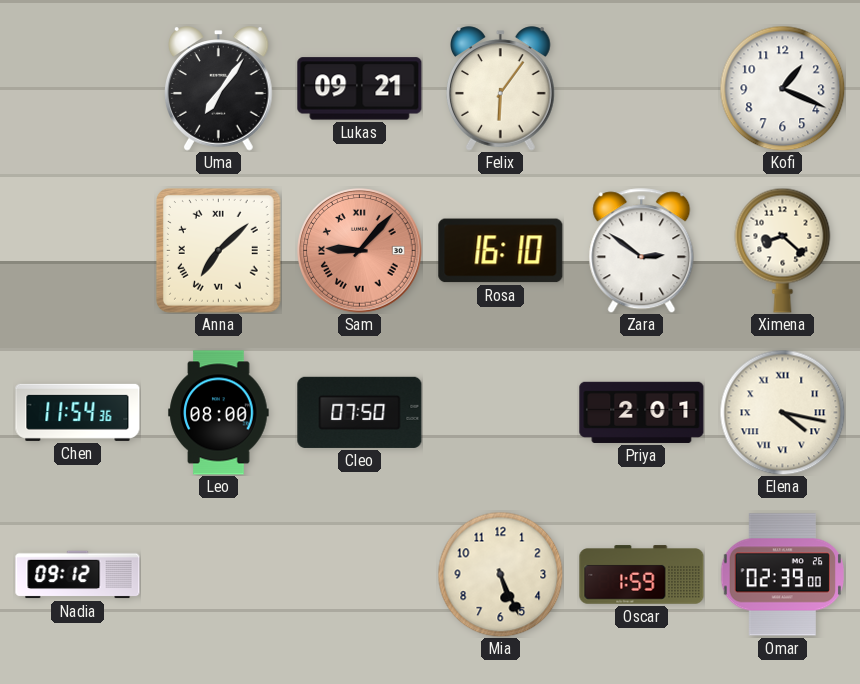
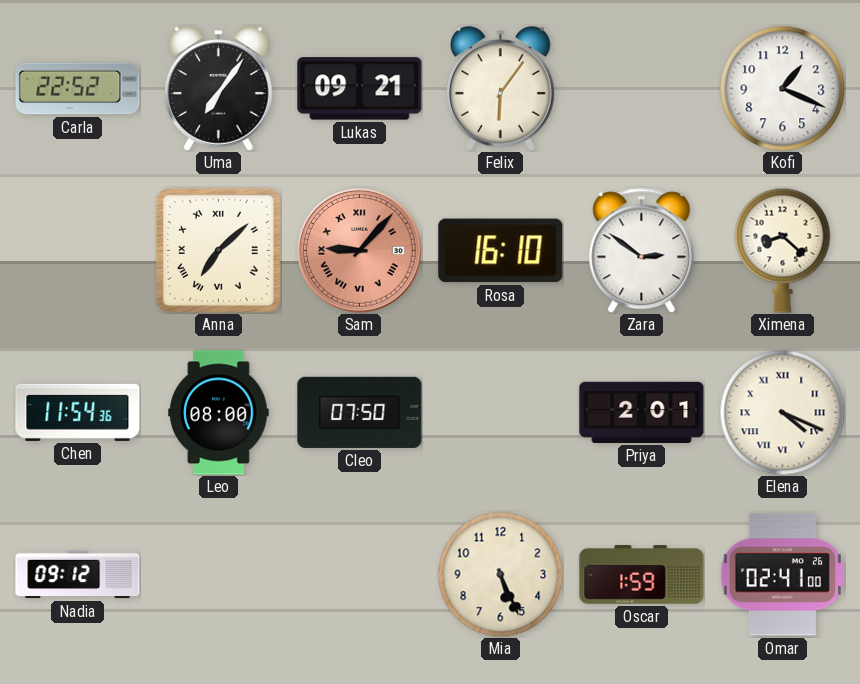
Carla: none -> 22:52
Elena: 4:17 -> 4:19
Omar: 02:39 -> 02:41
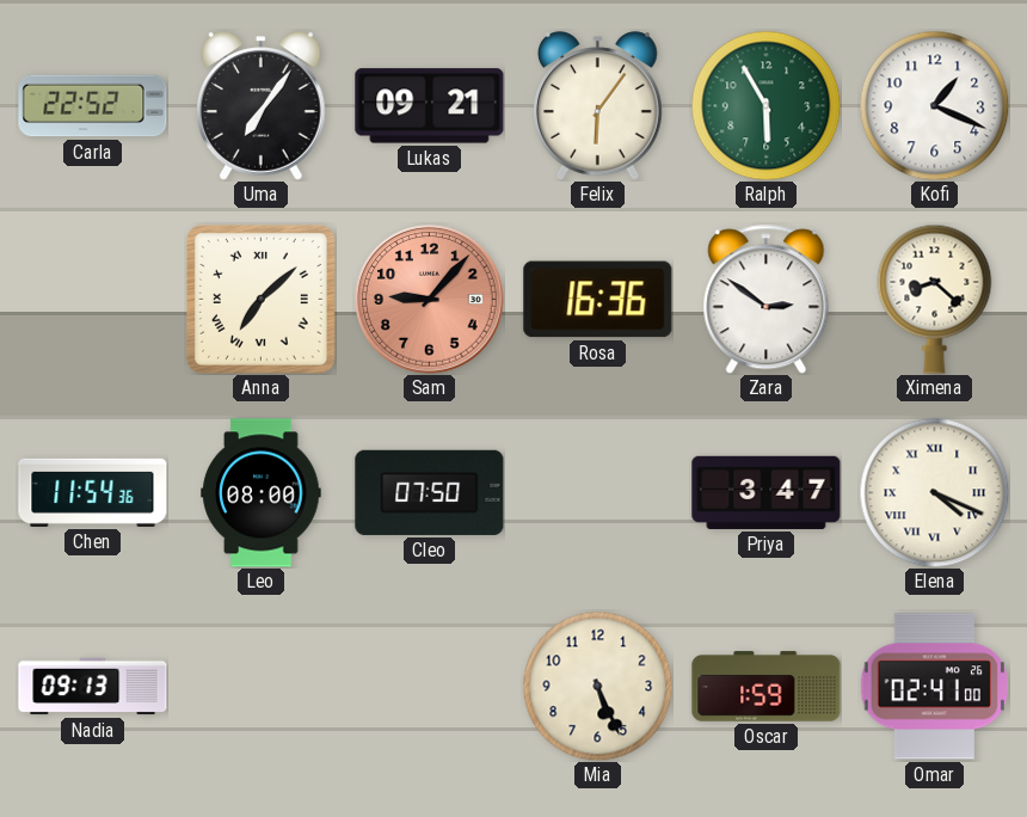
Ralph: none -> 5:55
Sam numerals: Roman -> Arabic
Rosa: 16:10 -> 16:36
Priya: 2:01 -> 3:47
Nadia: 09:12 -> 09:13
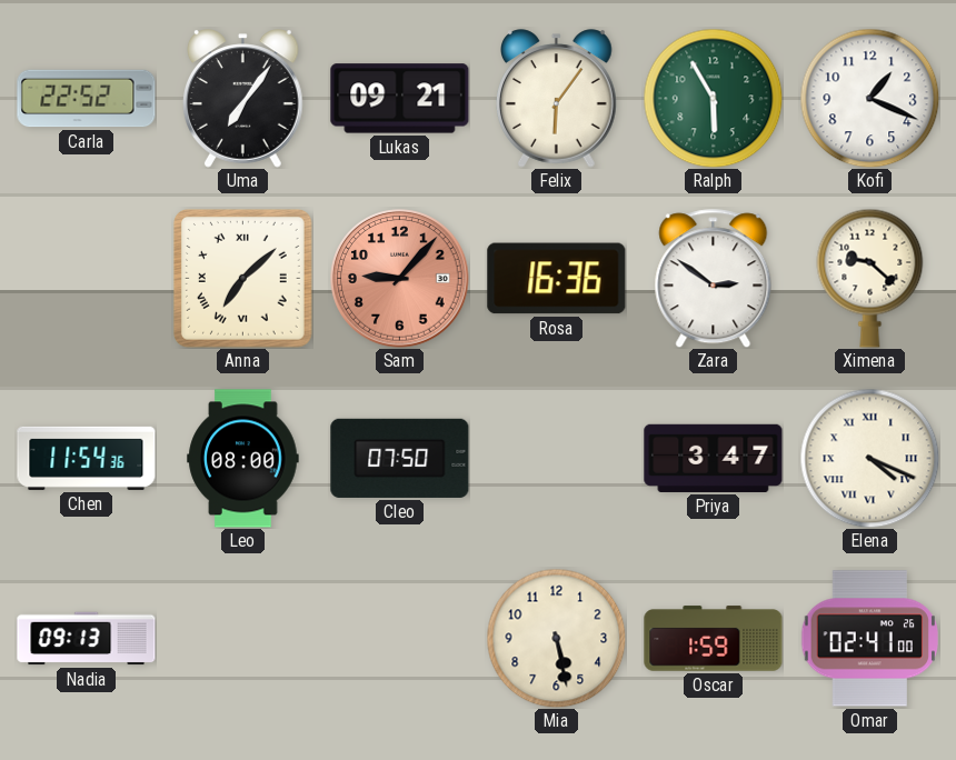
Ximena: 8:22 -> 9:22
Mia: 5:26 -> 5:28
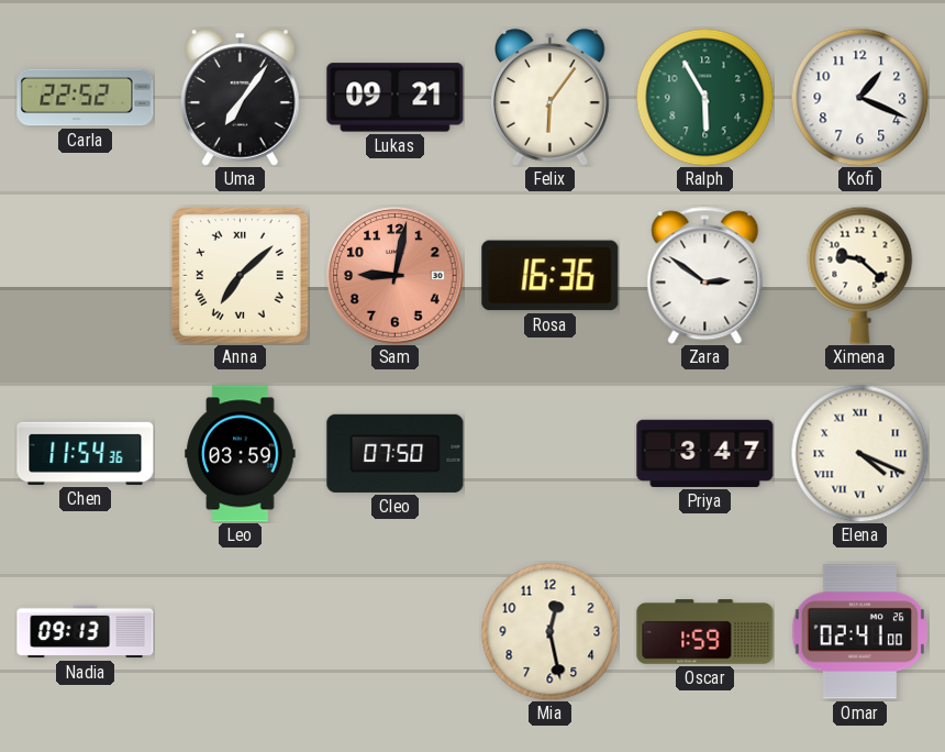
Sam: 9:07 -> 9:02
Leo: 08:00 -> 03:59
Mia: 5:28 -> 12:28
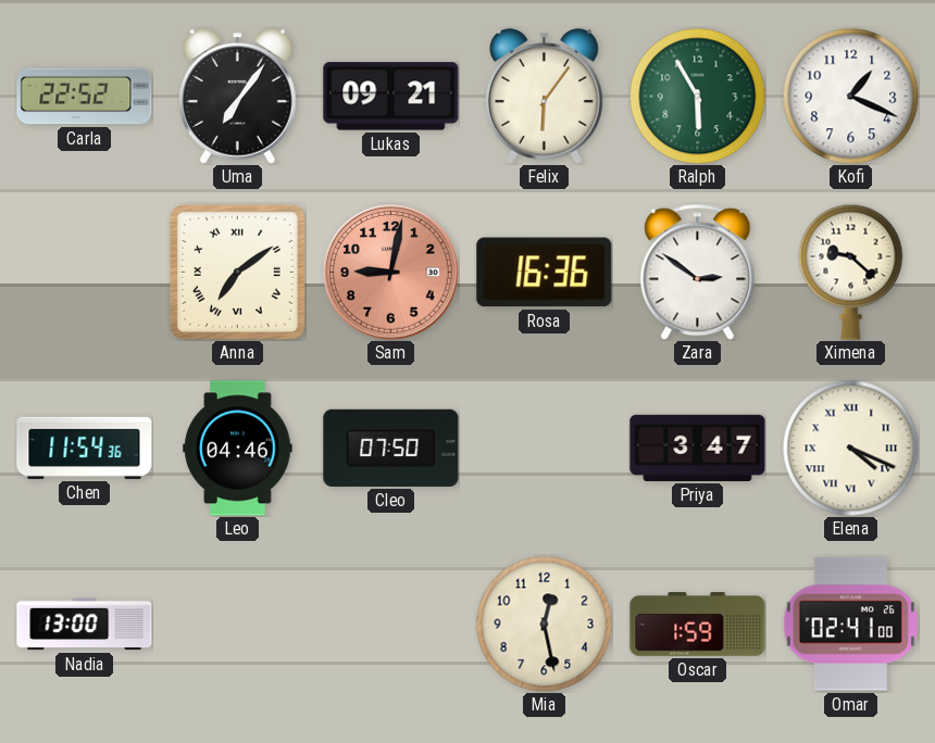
Anna: 7:08 -> 7:09
Leo: 03:59 -> 04:46
Nadia: 09:13 -> 13:00
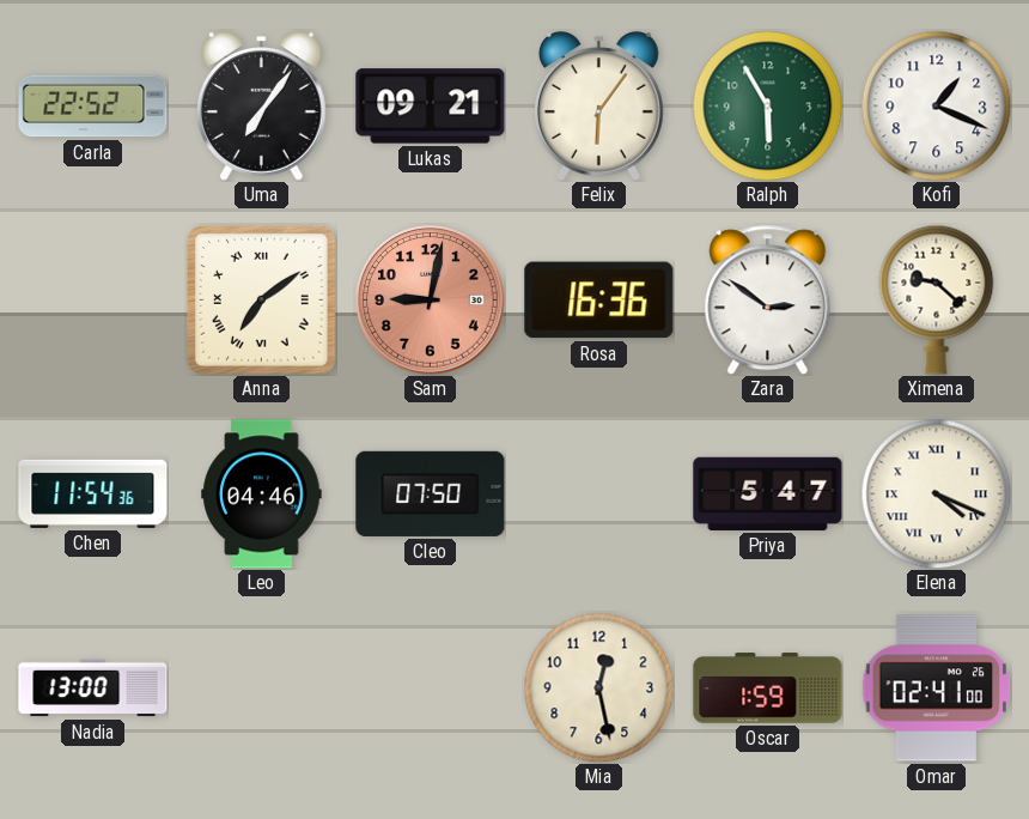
Priya: 3:47 -> 5:47
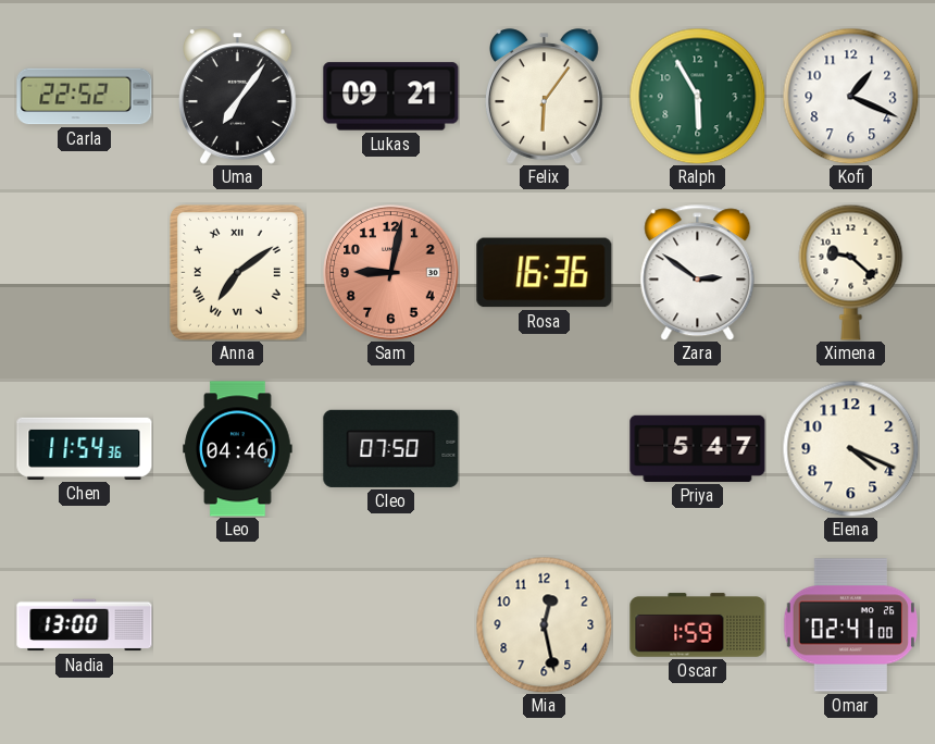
Elena numerals: Roman -> Arabic
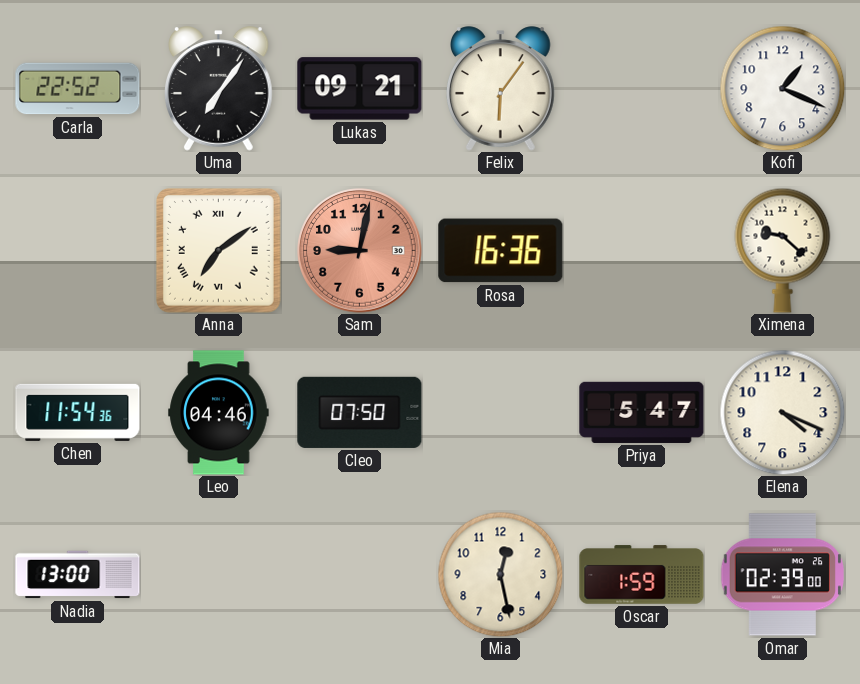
Ralph: 5:55 -> none
Zara: 2:51 -> none
Omar: 02:41 -> 02:39
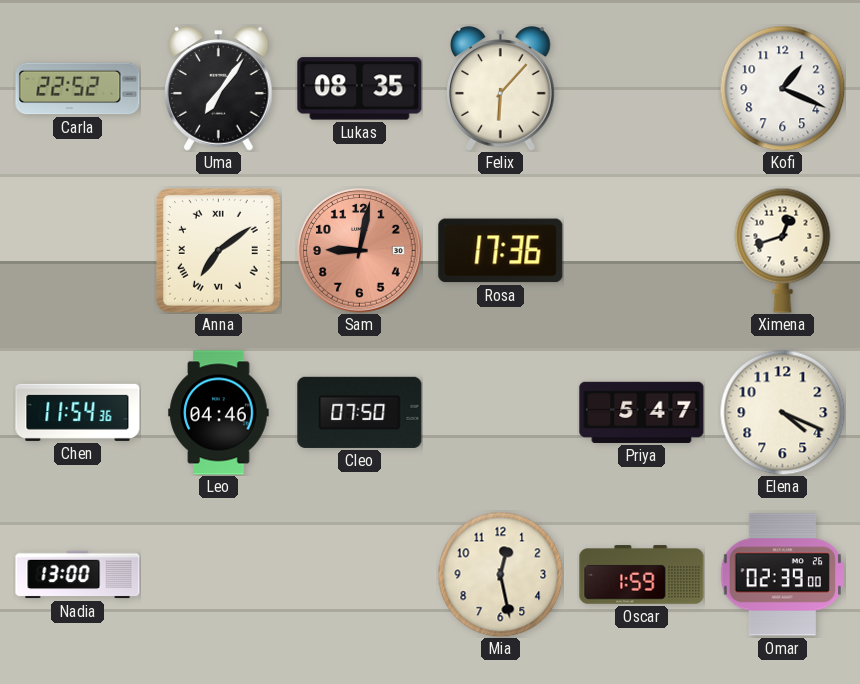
Lukas: 09:21 -> 08:35
Felix: 6:06 -> 6:07
Rosa: 16:36 -> 17:36
Ximena: 9:22 -> 12:42
